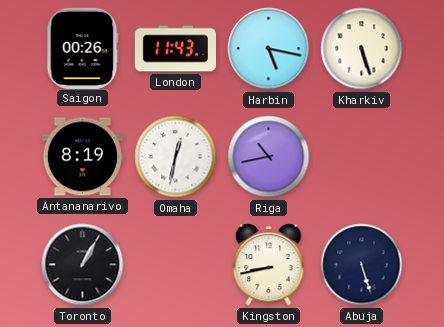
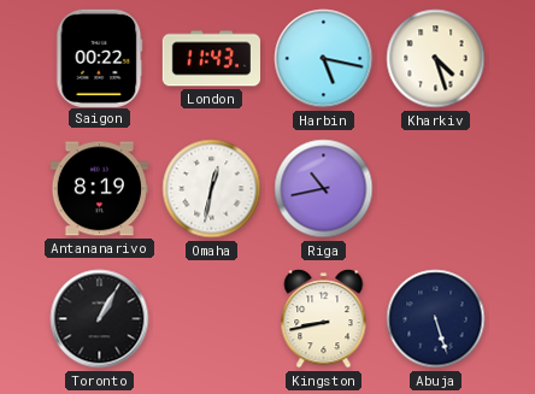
Saigon: 00:26 -> 00:22
Kharkiv: 5:27 -> 4:27
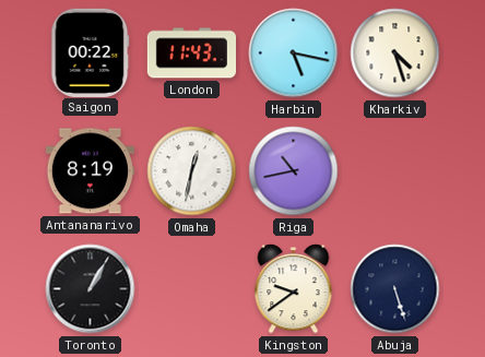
Kingston: 8:43 -> 9:39
